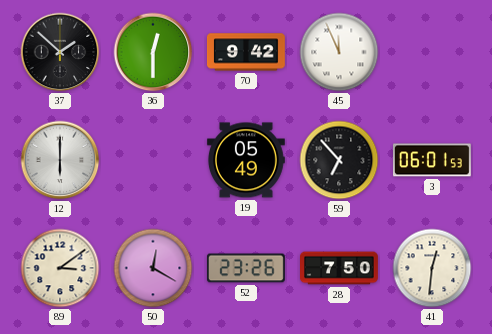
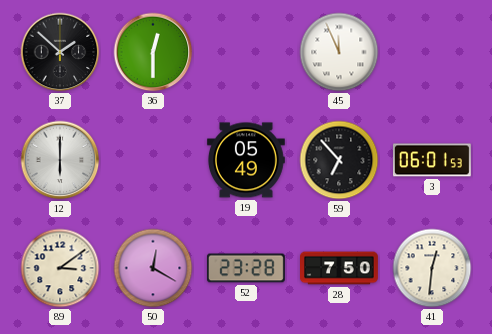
70: 9:42 -> none
52: 23:26 -> 23:28
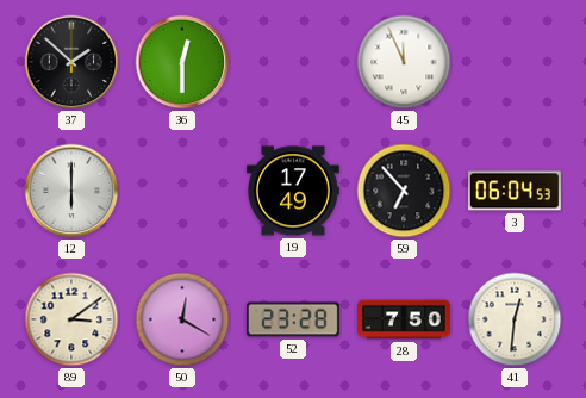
19: 05:49 -> 17:49
3: 06:01 -> 06:04
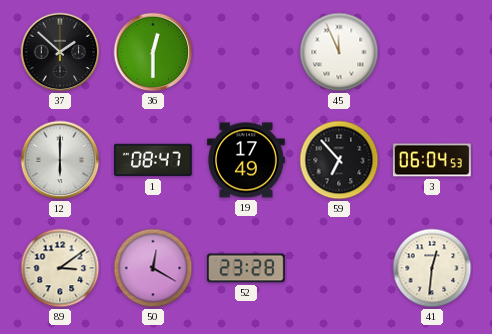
1: none -> 08:47
28: 7:50 -> none
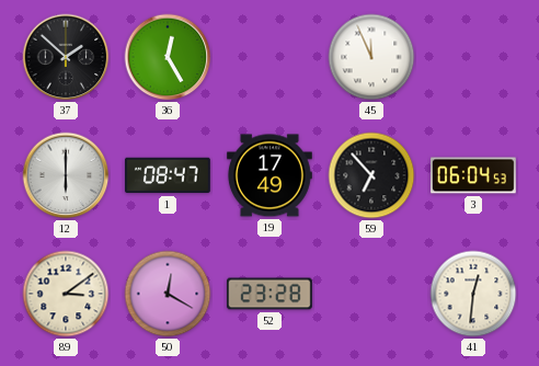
36: 12:30 -> 12:25
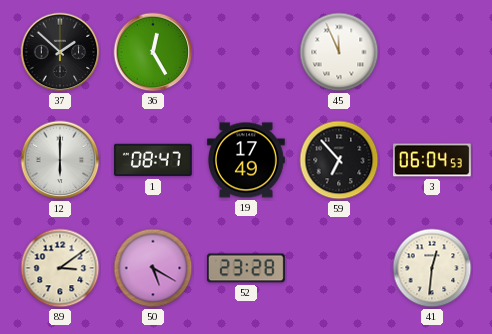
50: 12:20 -> 5:20
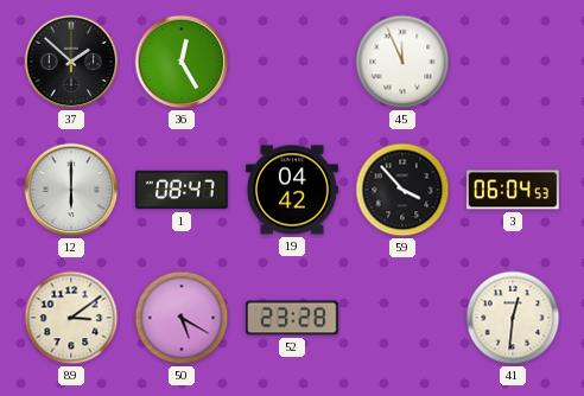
19: 17:49 -> 04:42
59: 6:53 -> 3:53
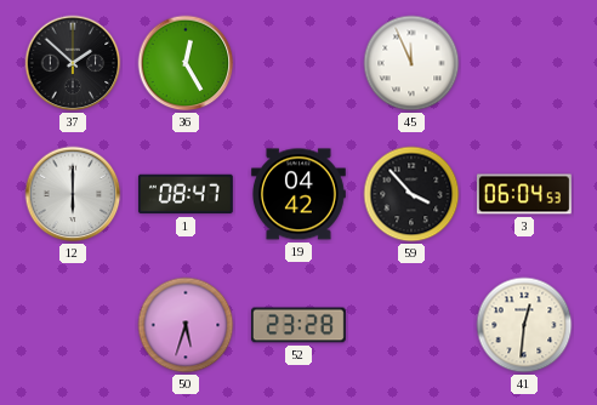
89: 3:09 -> none
50: 5:20 -> 5:33
